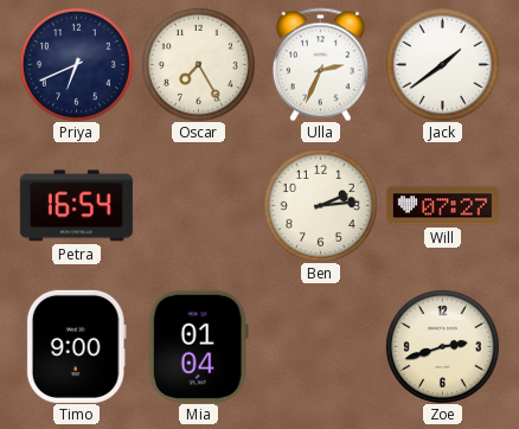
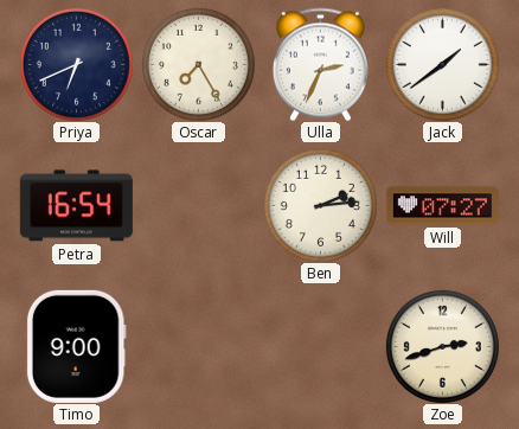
Mia: 01:04 -> none
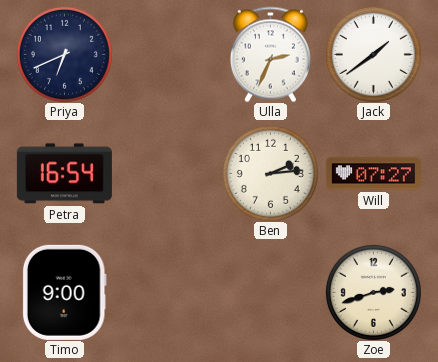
Oscar: 7:25 -> none
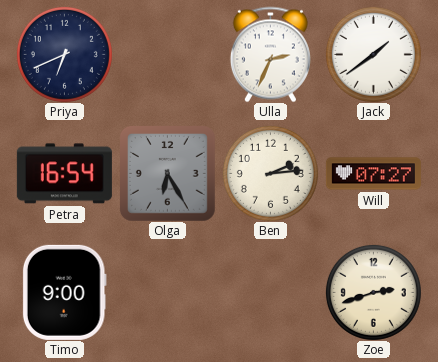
Olga: none -> 6:25
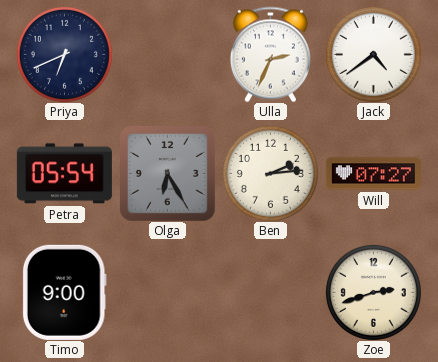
Jack: 1:39 -> 4:39
Petra: 16:54 -> 05:54
